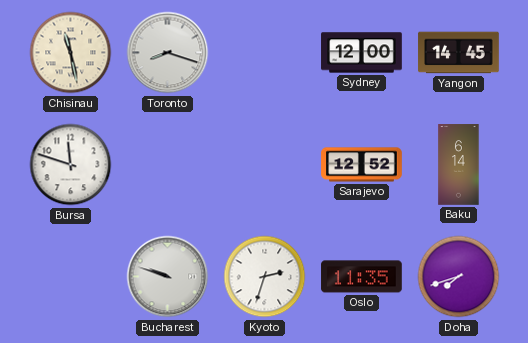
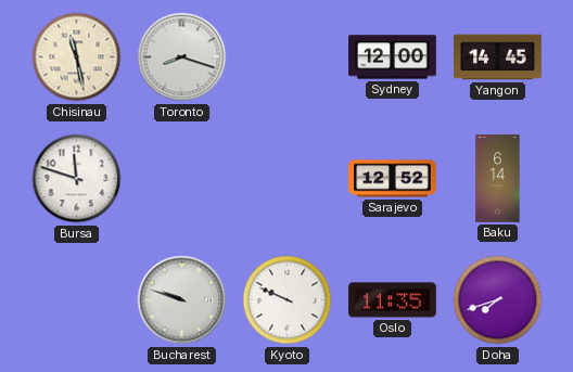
Kyoto: 2:33 -> 9:49
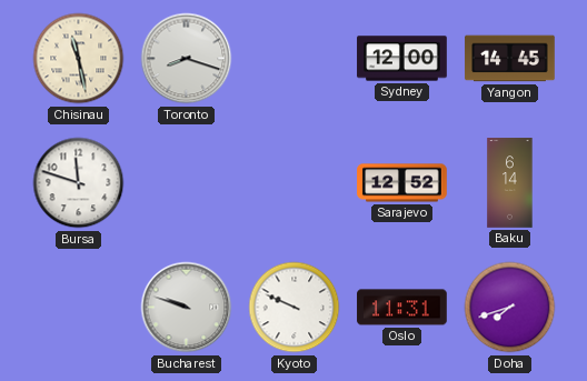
Oslo: 11:35 -> 11:31
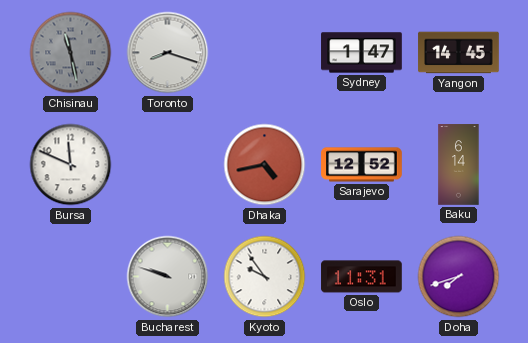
Chisinau dial: cream -> grey
Sydney: 12:00 -> 1:47
Bursa: 11:48 -> 11:49
Dhaka: none -> 4:43
Kyoto: 9:49 -> 9:54
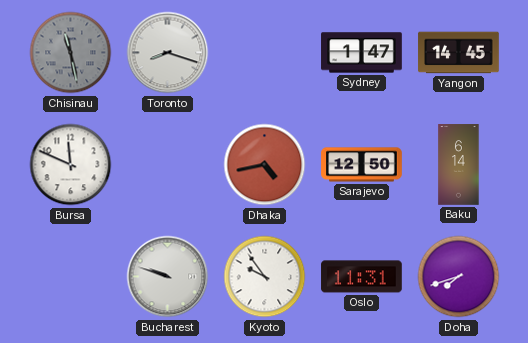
Sarajevo: 12:52 -> 12:50
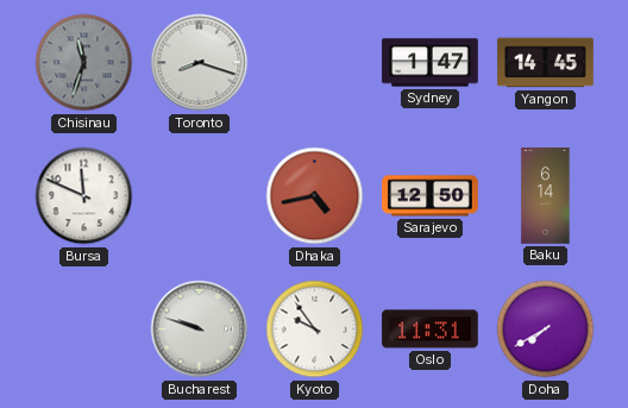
Chisinau: 11:28 -> 11:33
Doha: 7:42 -> 7:40
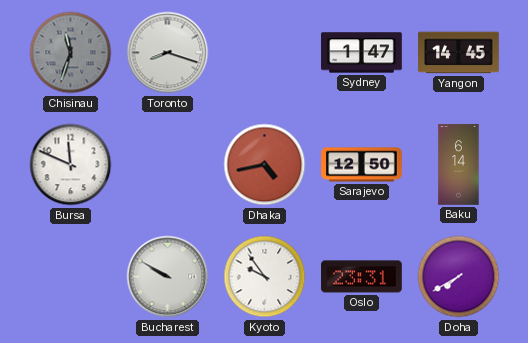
Bucharest: 9:48 -> 9:50
Oslo: 11:31 -> 23:31
